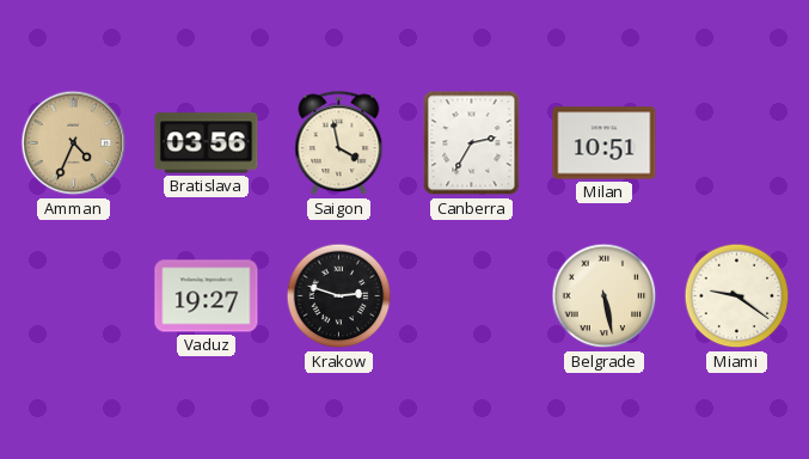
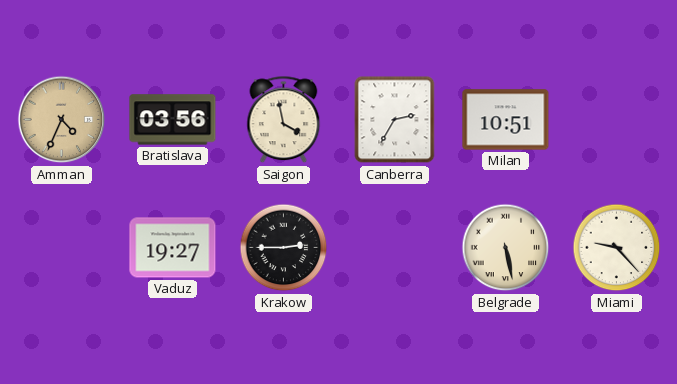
Krakow: 2:48 -> 2:45
Miami: 9:21 -> 9:23
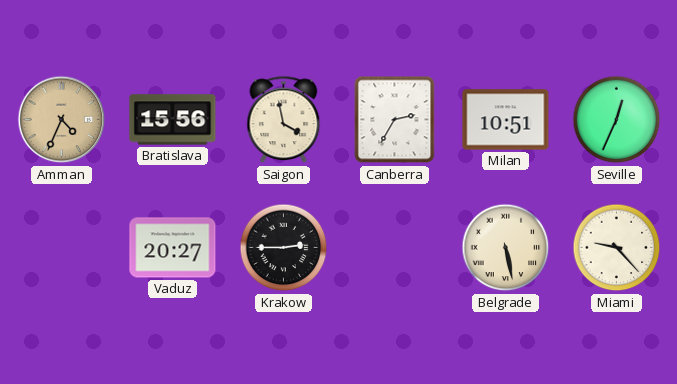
Bratislava: 03:56 -> 15:56
Seville: none -> 12:34
Vaduz: 19:27 -> 20:27
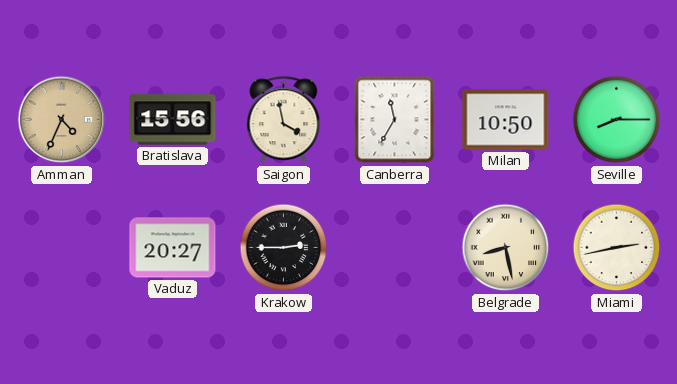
Canberra: 2:35 -> 11:35
Milan: 10:51 -> 10:50
Seville: 12:34 -> 8:15
Belgrade: 5:28 -> 8:28
Miami: 9:23 -> 2:43
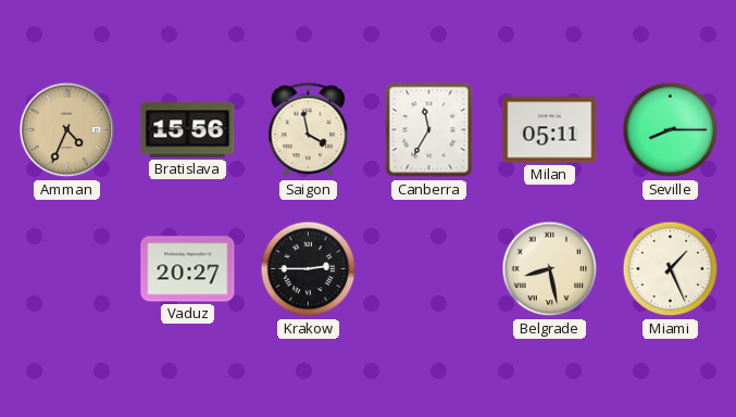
Milan: 10:50 -> 05:11
Miami: 2:43 -> 1:26
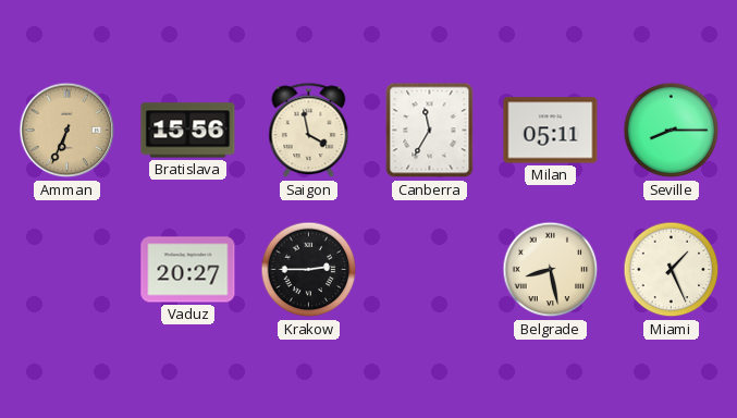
Amman: 4:34 -> 6:34
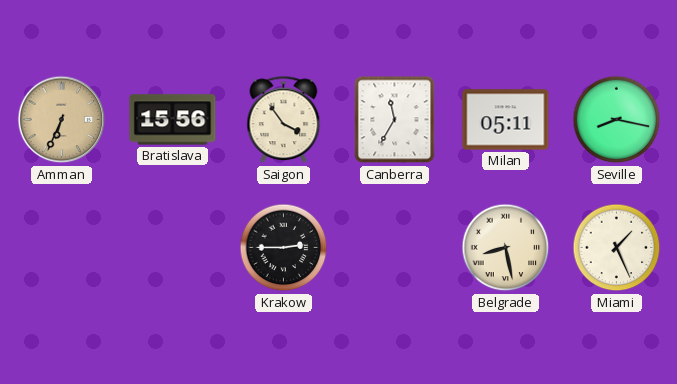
Saigon: 3:58 -> 3:54
Seville: 8:15 -> 8:17
Vaduz: 20:27 -> none
